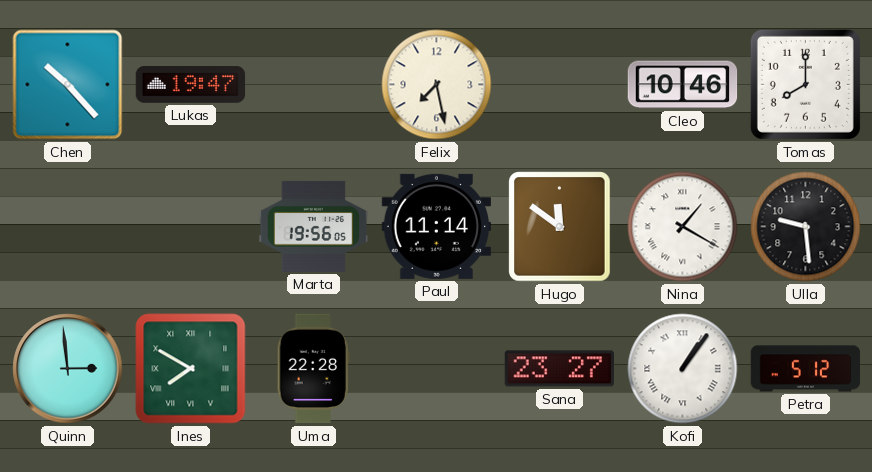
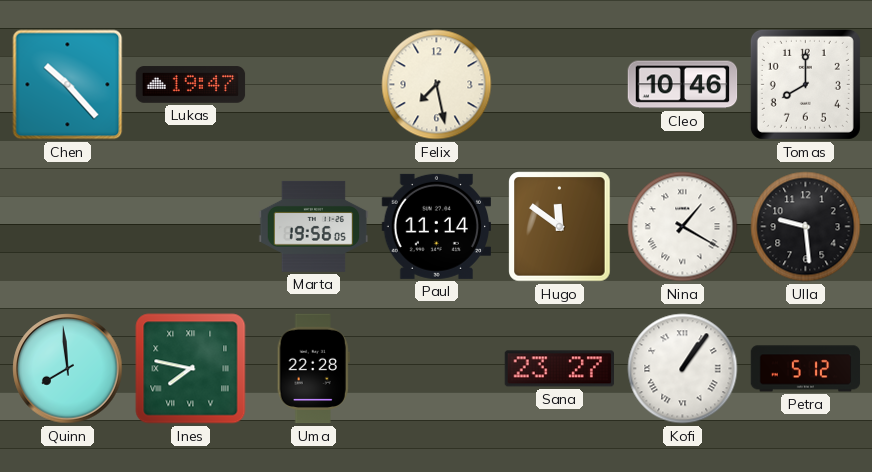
Quinn: 2:59 -> 7:59
Ines: 7:50 -> 7:47
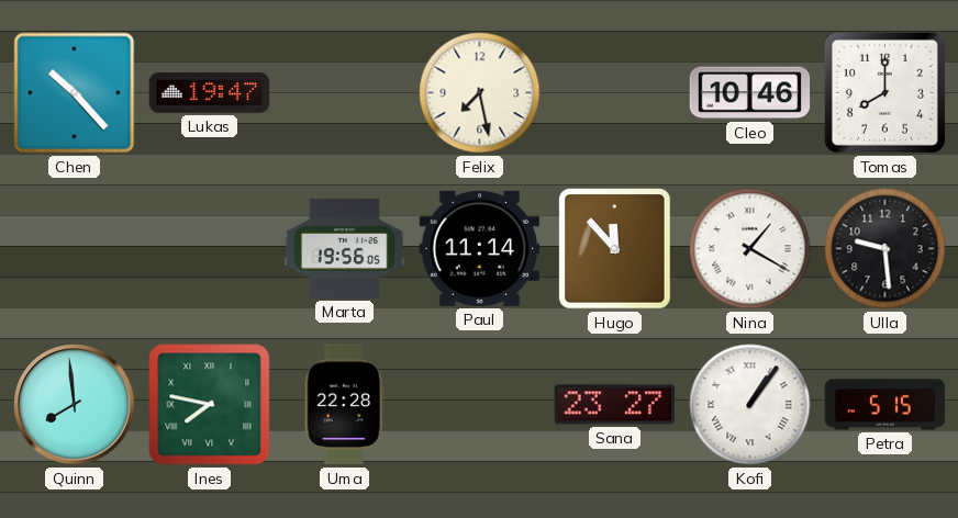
Hugo: 11:51 -> 11:53
Petra: 5:12 -> 5:15
